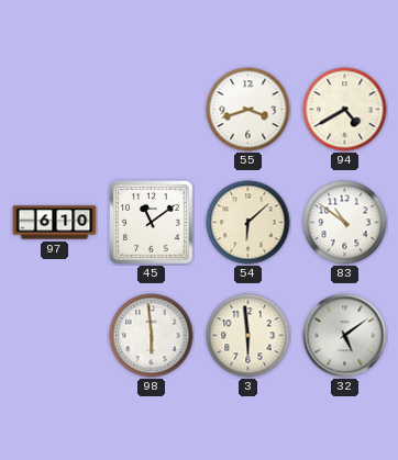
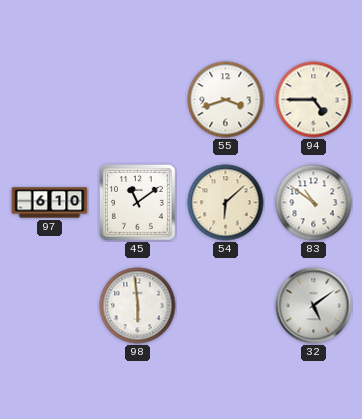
94: 4:40 -> 4:45
3: 5:59 -> none
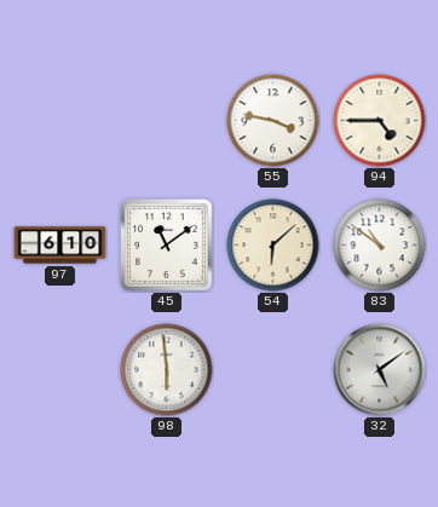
55: 3:42 -> 3:47
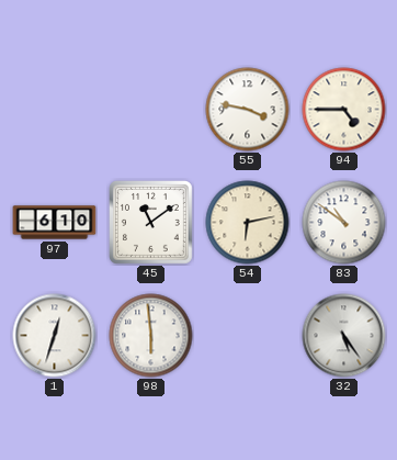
54: 6:08 -> 6:13
1: none -> 12:33
32: 5:09 -> 5:24
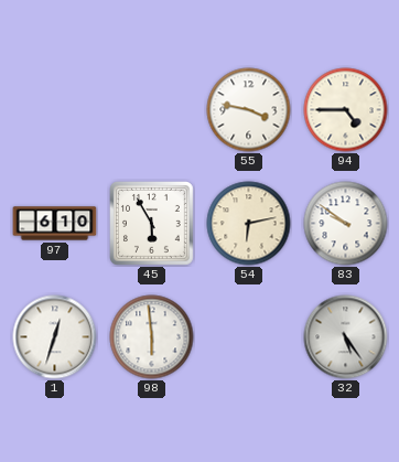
45: 11:09 -> 5:55
83: 10:51 -> 9:51
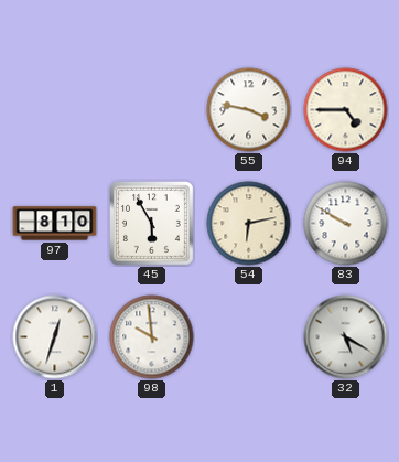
97: 6:10 -> 8:10
83: 9:51 -> 9:50
98: 5:59 -> 9:59
32: 5:24 -> 5:20
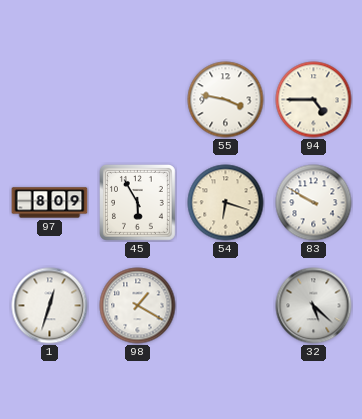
97: 8:10 -> 8:09
54: 6:13 -> 6:18
98: 9:59 -> 1:20
32: 5:20 -> 5:22
